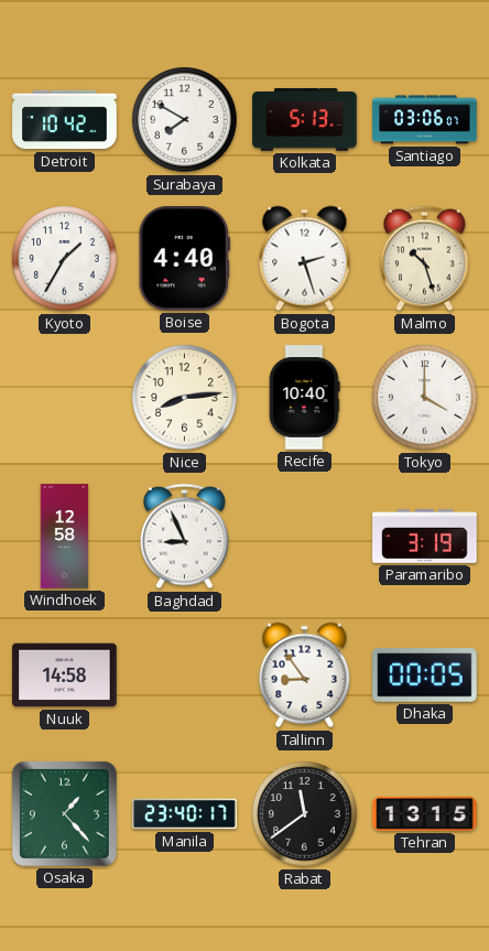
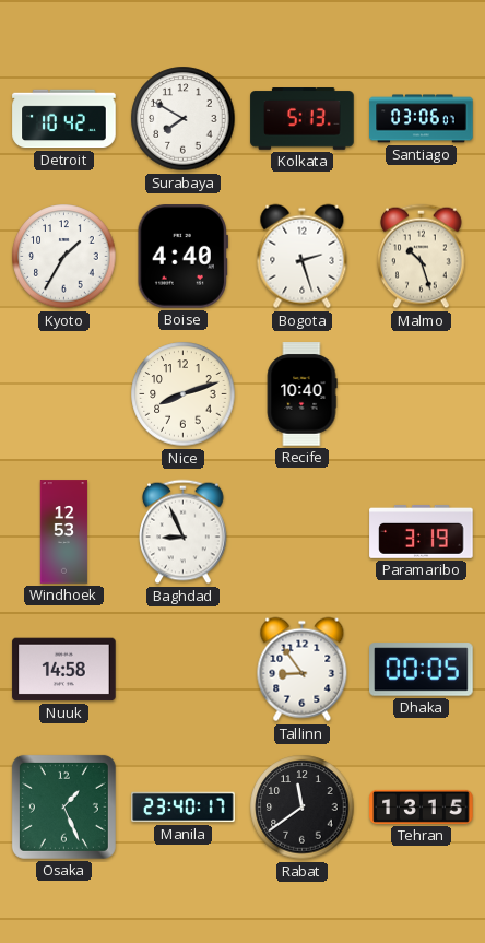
Nice: 8:14 -> 8:12
Tokyo: 4:00 -> none
Windhoek: 12:58 -> 12:53
Osaka: 1:23 -> 1:26
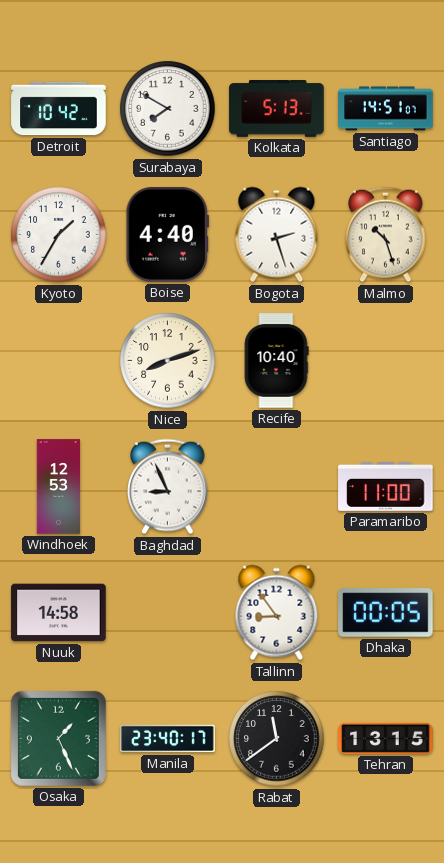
Santiago: 03:06 -> 14:51
Paramaribo: 3:19 -> 11:00
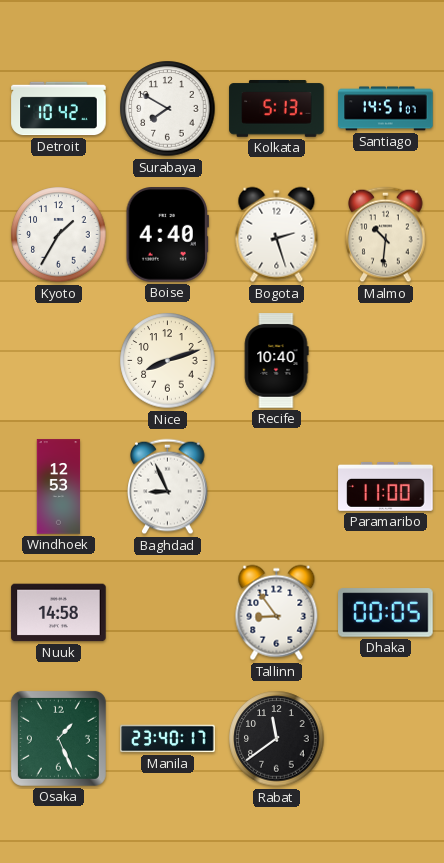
Malmo: 10:27 -> 10:31
Tehran: 13:15 -> none
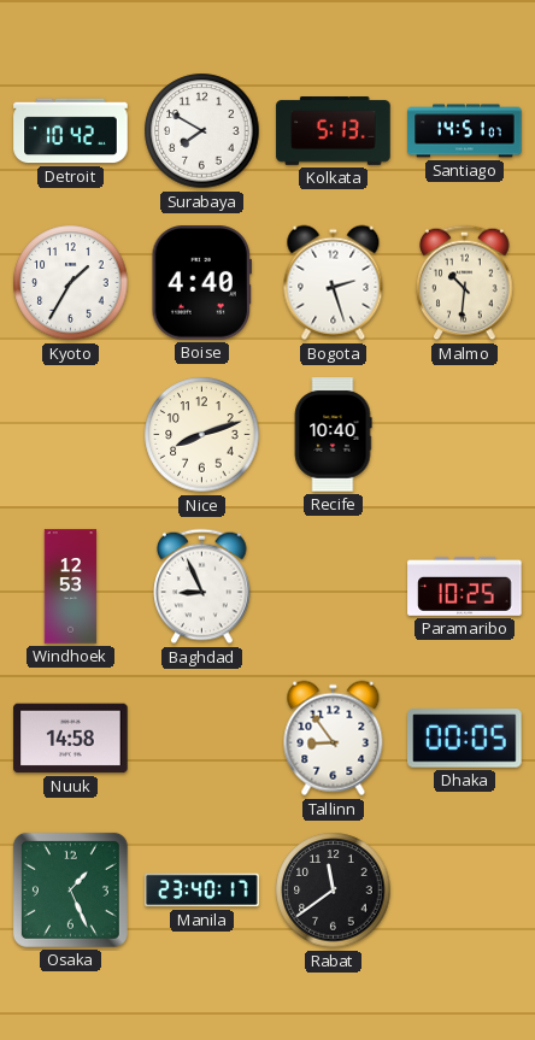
Paramaribo: 11:00 -> 10:25
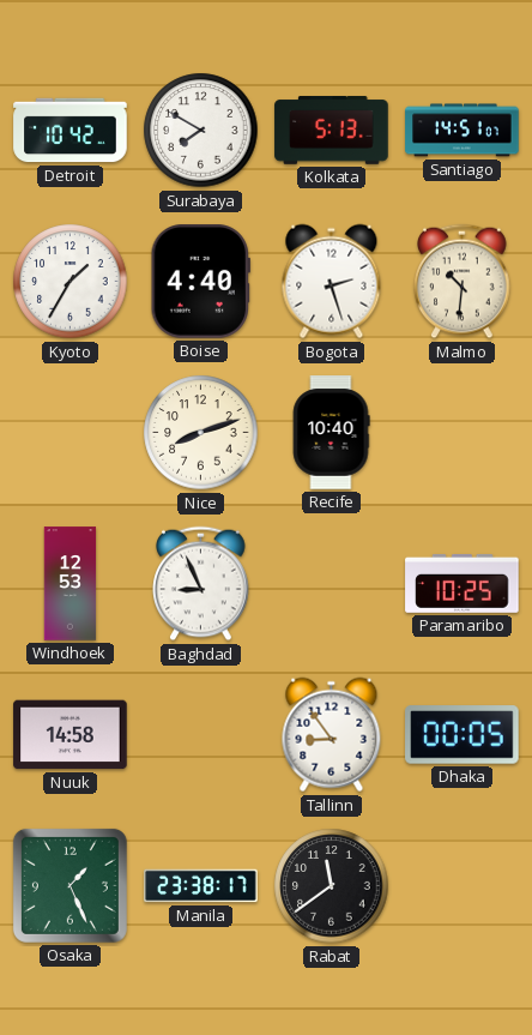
Manila: 23:40 -> 23:38
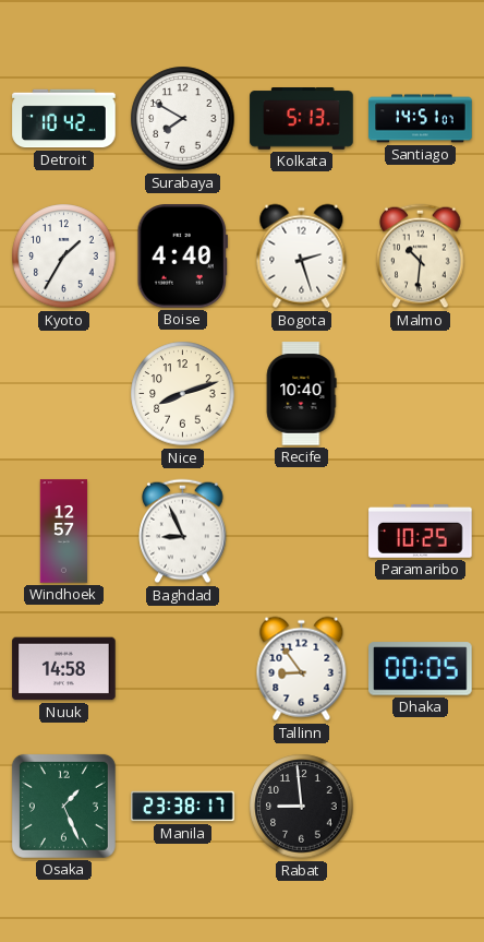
Windhoek: 12:53 -> 12:57
Rabat: 11:39 -> 8:59
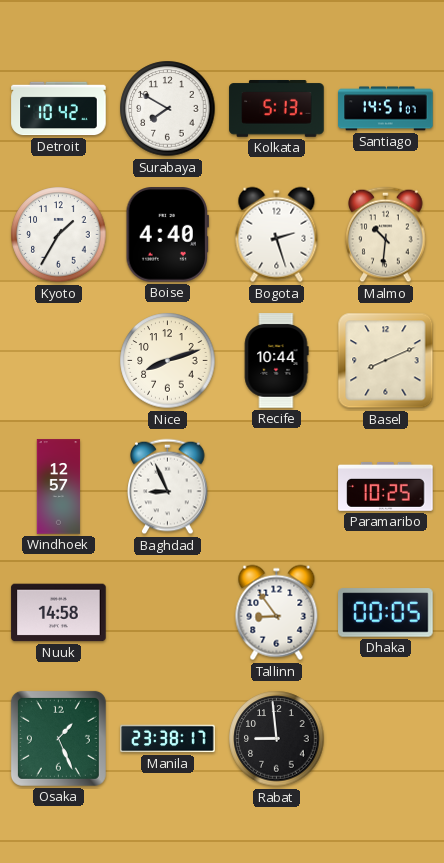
Recife: 10:40 -> 10:44
Basel: none -> 8:11
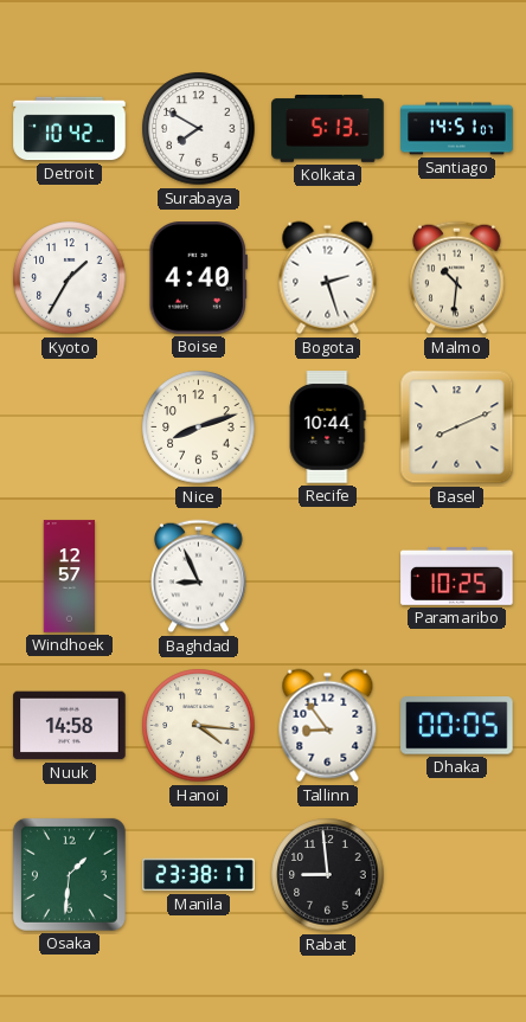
Hanoi: none -> 4:16
Osaka: 1:26 -> 1:31
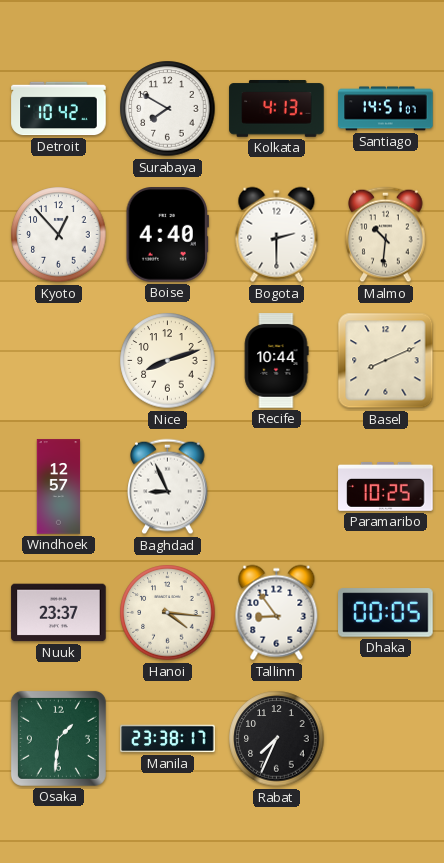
Kolkata: 5:13 -> 4:13
Kyoto: 1:35 -> 12:53
Bogota: 2:27 -> 2:30
Nuuk: 14:58 -> 23:37
Rabat: 8:59 -> 7:34
